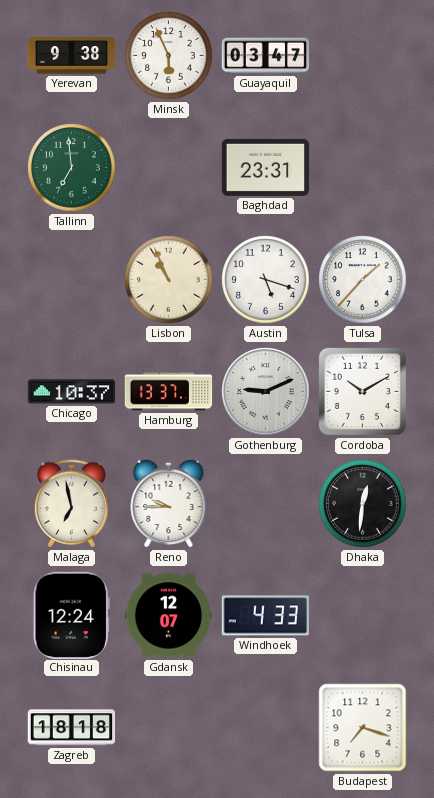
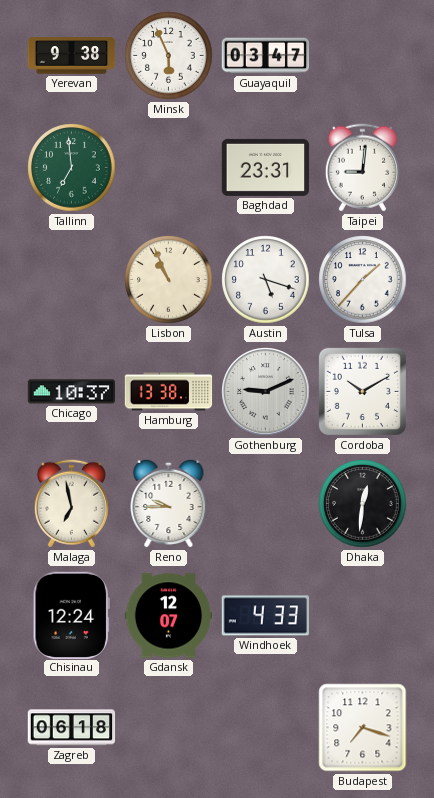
Taipei: none -> 9:01
Hamburg: 13:37 -> 13:38
Zagreb: 18:18 -> 06:18
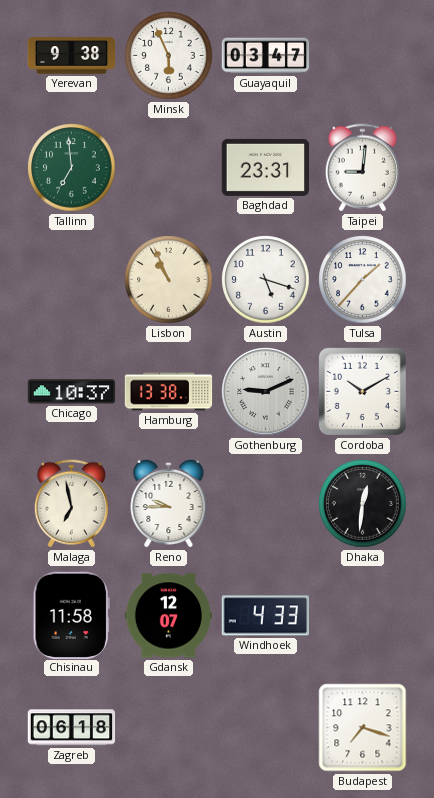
Chisinau: 12:24 -> 11:58
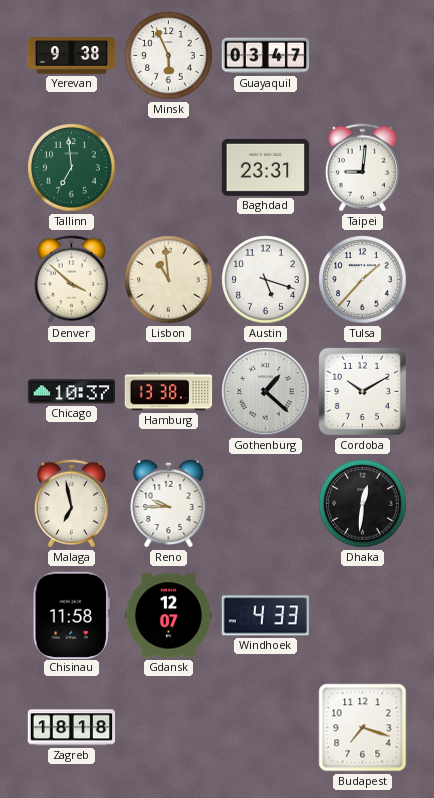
Denver: none -> 3:52
Lisbon: 10:56 -> 10:59
Gothenburg: 9:11 -> 1:22
Zagreb: 06:18 -> 18:18
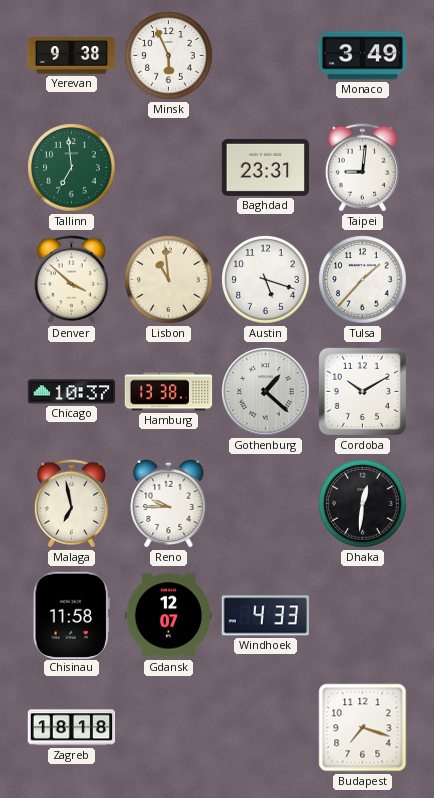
Guayaquil: 03:47 -> none
Monaco: none -> 3:49
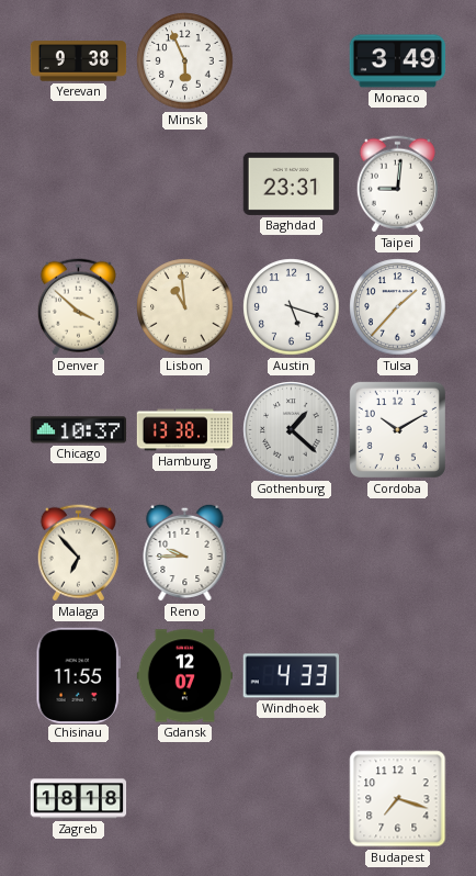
Tallinn: 6:59 -> none
Malaga: 6:58 -> 6:53
Dhaka: 12:31 -> none
Chisinau: 11:58 -> 11:55
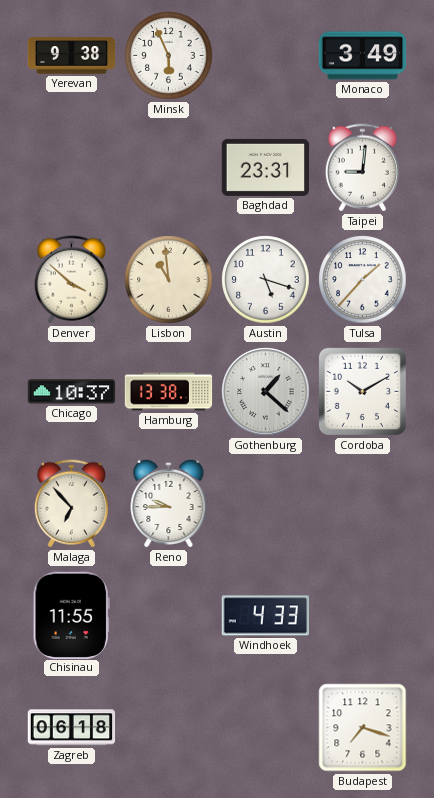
Gdansk: 12:07 -> none
Zagreb: 18:18 -> 06:18
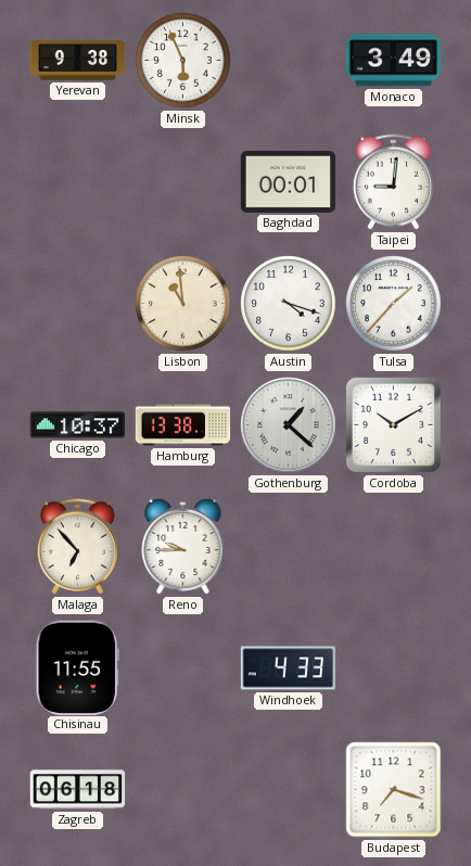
Baghdad: 23:31 -> 00:01
Denver: 3:52 -> none
Austin: 5:18 -> 4:18
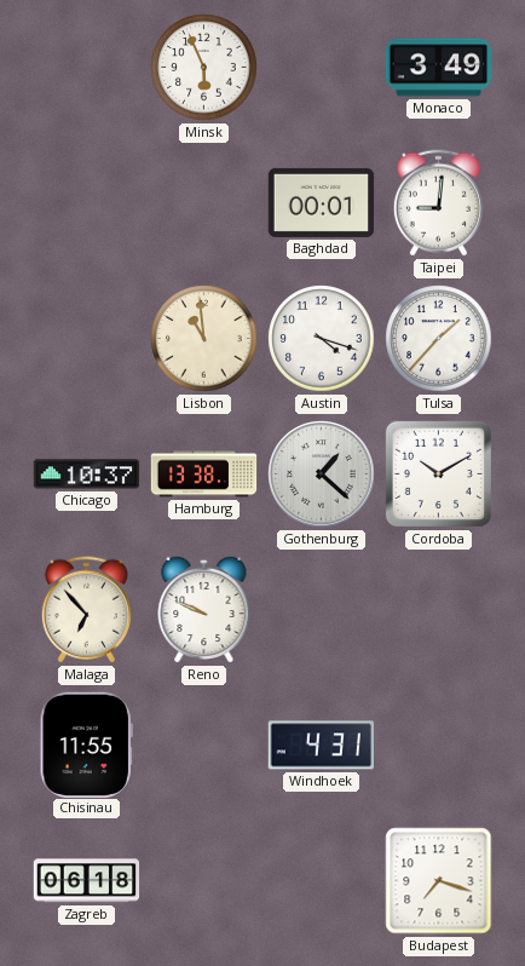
Yerevan: 9:38 -> none
Reno: 9:45 -> 9:49
Windhoek: 4:33 -> 4:31
